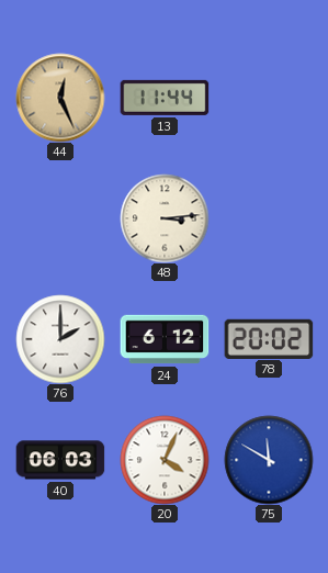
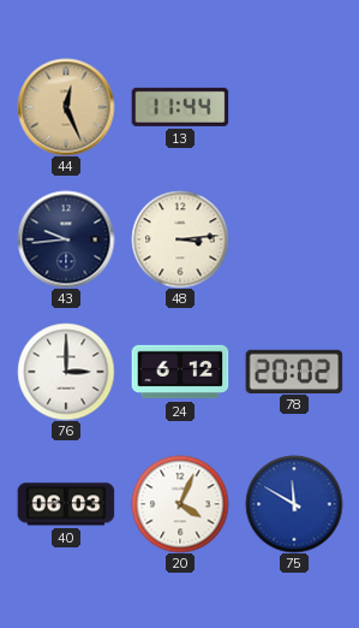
43: none -> 9:44
76: 2:00 -> 3:00
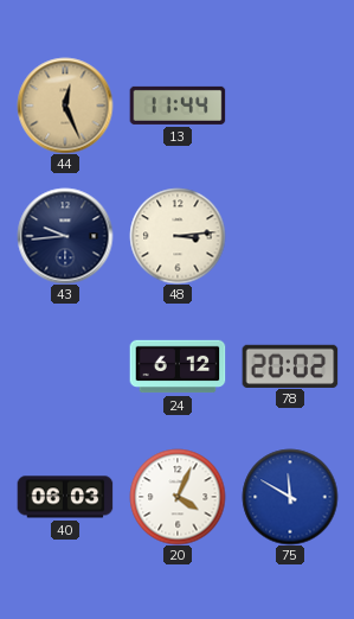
76: 3:00 -> none
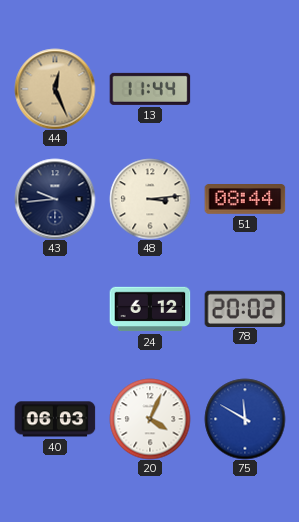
51: none -> 08:44
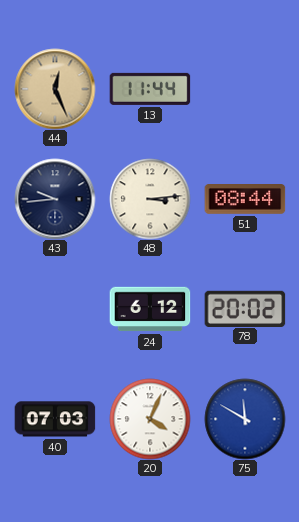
40: 06:03 -> 07:03
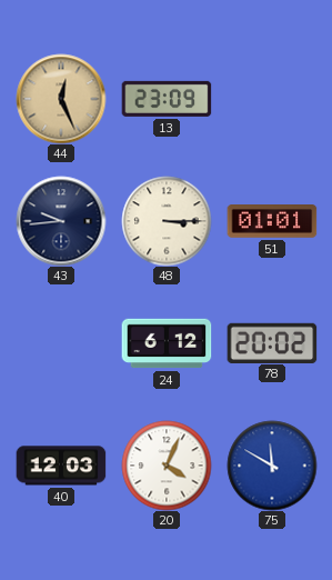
13: 11:44 -> 23:09
48: 3:14 -> 3:15
51: 08:44 -> 01:01
40: 07:03 -> 12:03
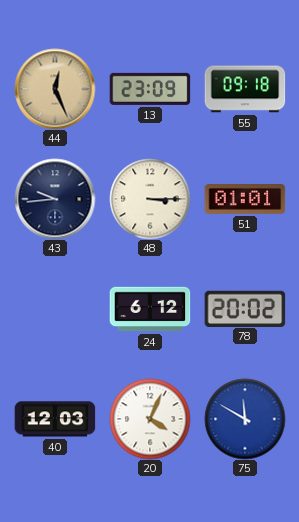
55: none -> 09:18
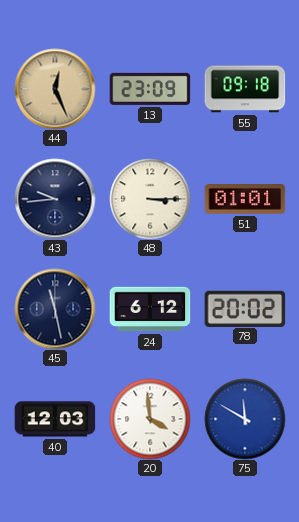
45: none -> 11:28
20: 4:04 -> 3:59
